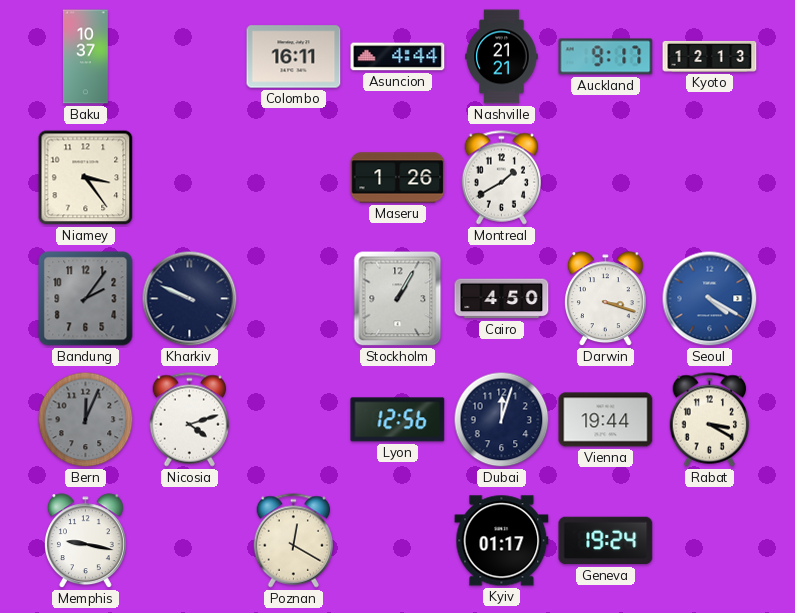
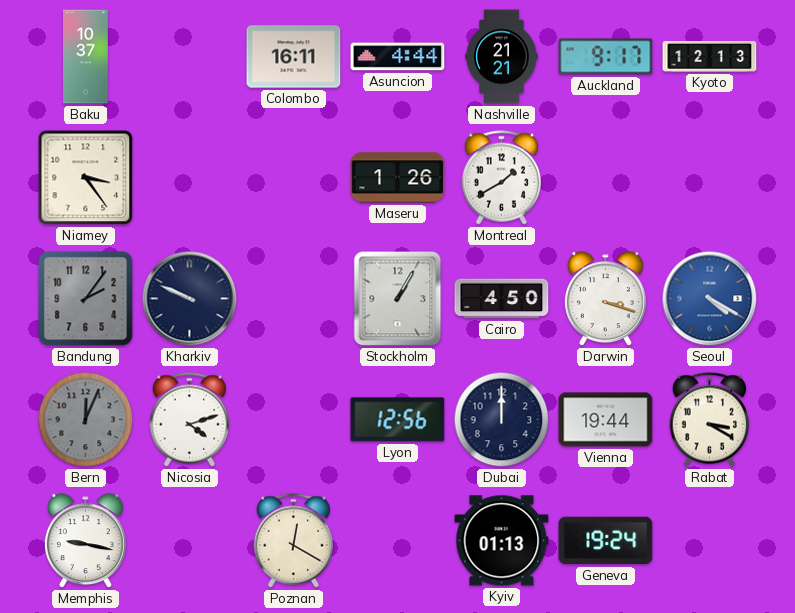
Dubai: 12:03 -> 12:00
Kyiv: 01:17 -> 01:13
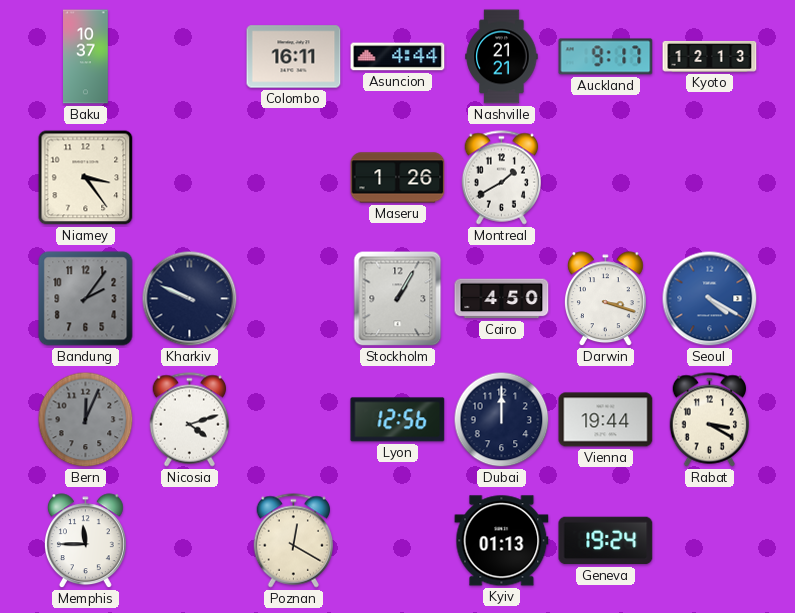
Memphis: 9:17 -> 11:45
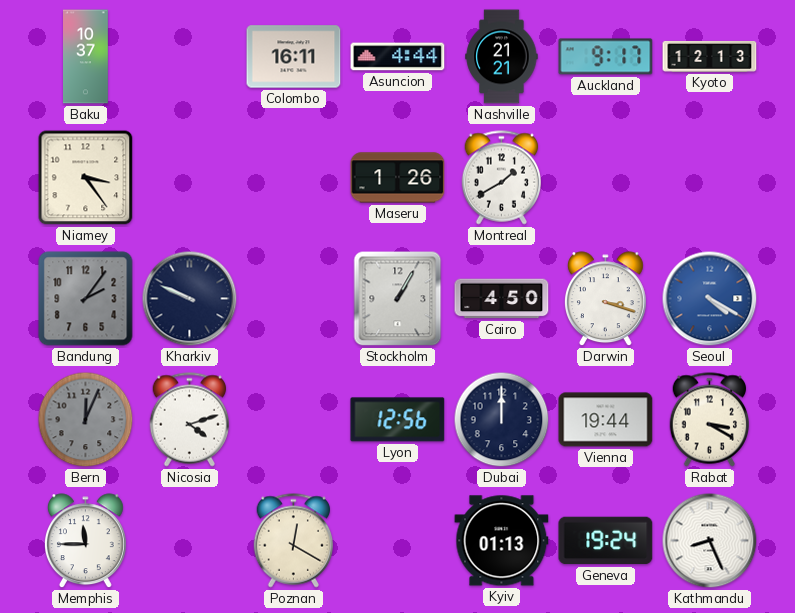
Kathmandu: none -> 8:26
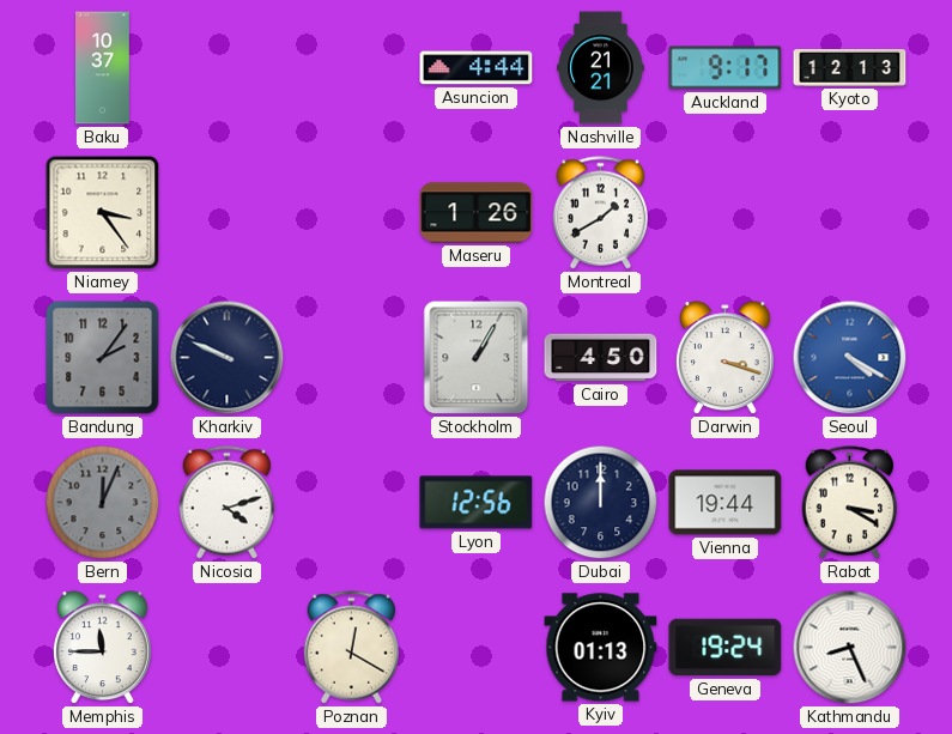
Colombo: 16:11 -> none
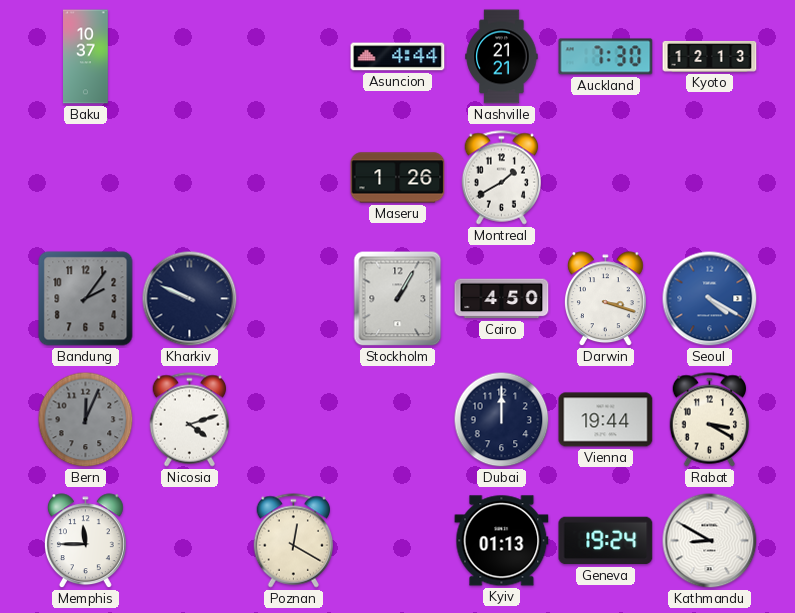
Auckland: 9:17 -> 7:30
Niamey: 3:24 -> none
Lyon: 12:56 -> none
Kathmandu: 8:26 -> 8:50
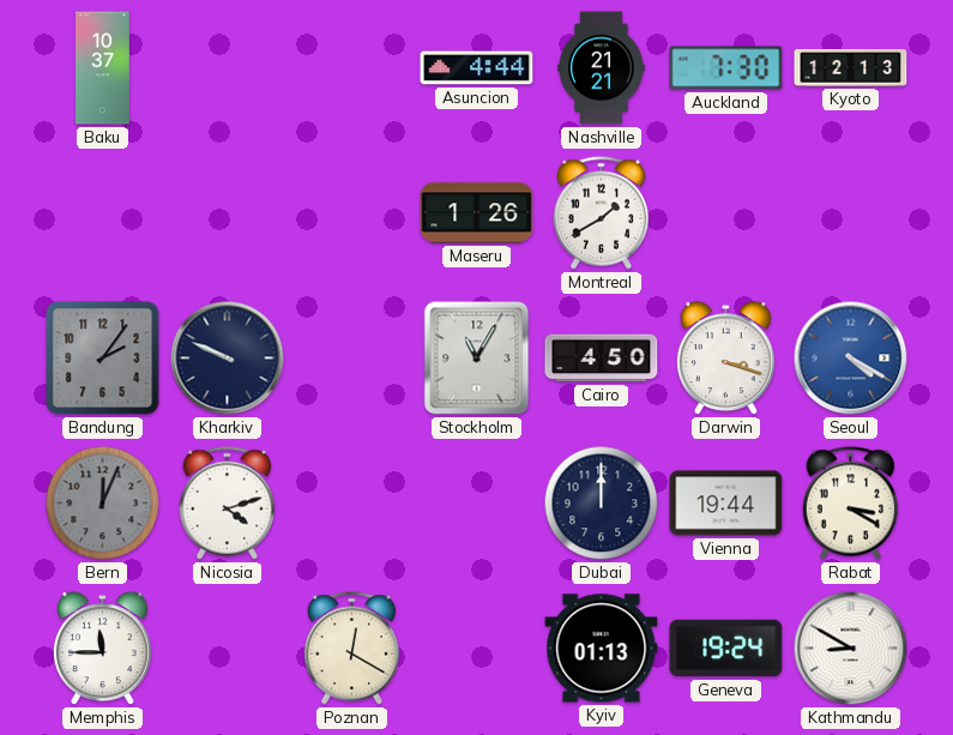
Stockholm: 1:05 -> 11:05
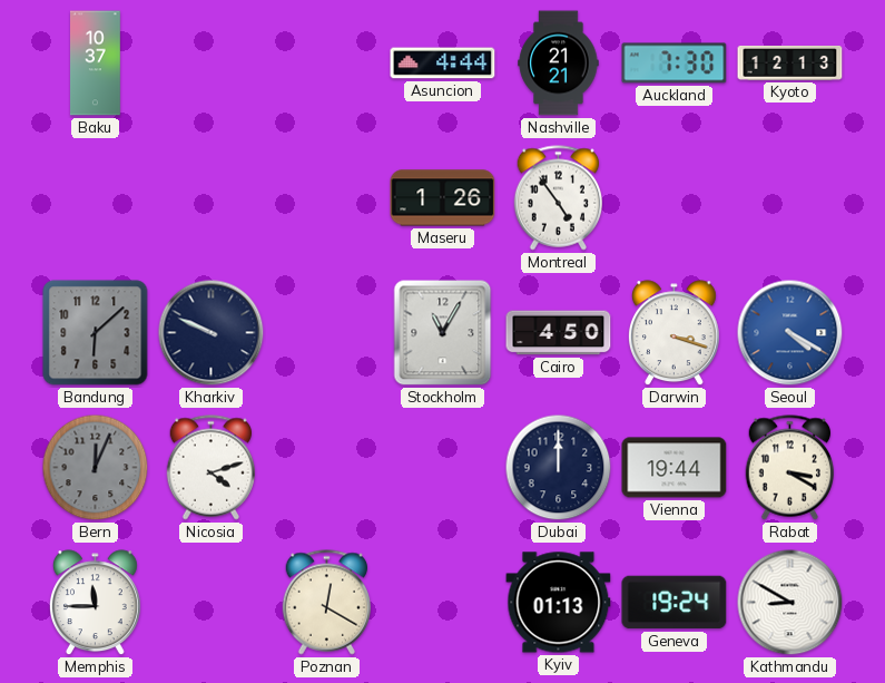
Montreal: 1:40 -> 4:54
Bandung: 2:06 -> 6:08
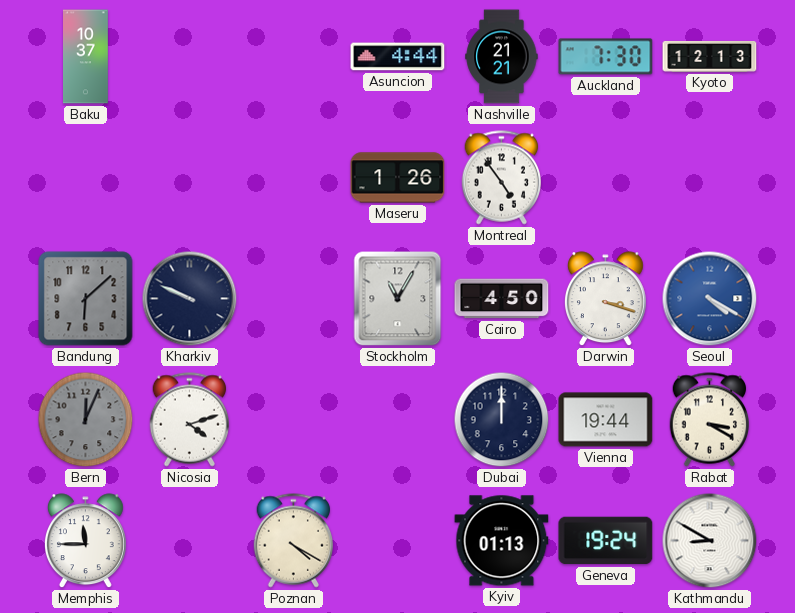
Poznan: 12:20 -> 4:20
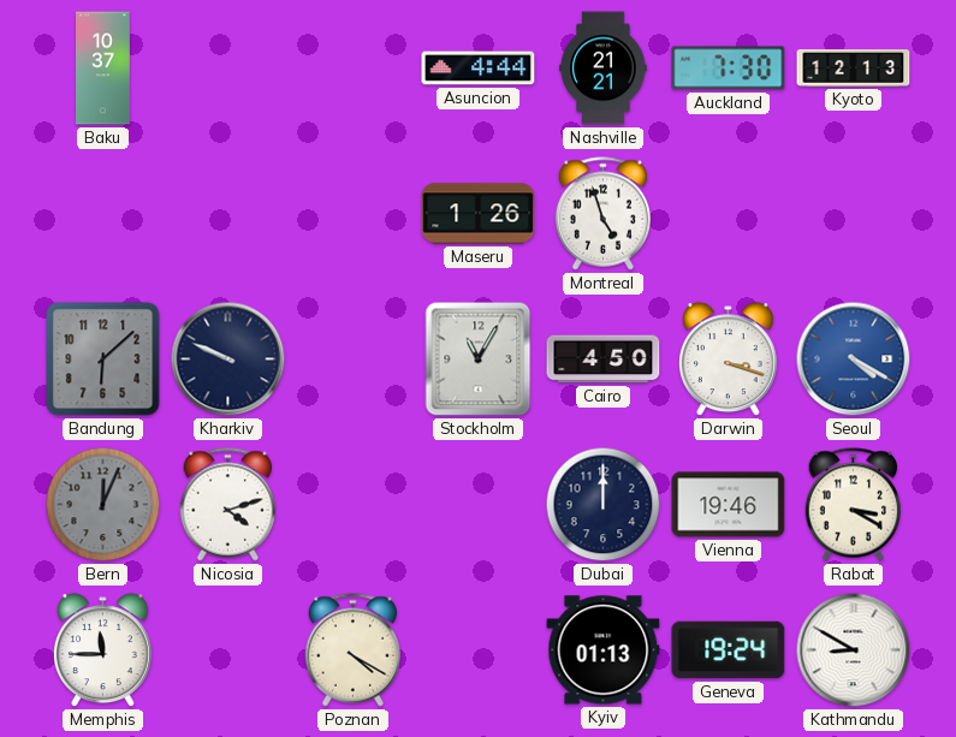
Montreal: 4:54 -> 4:57
Vienna: 19:44 -> 19:46
